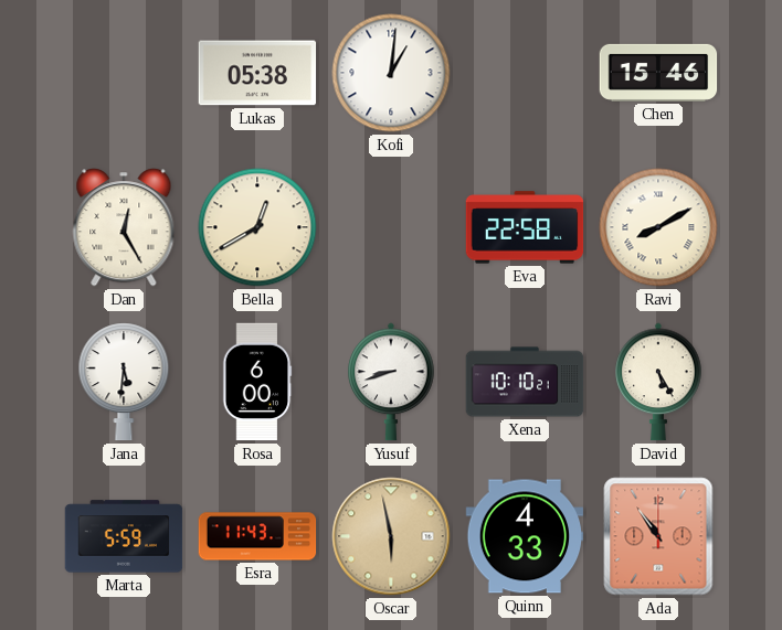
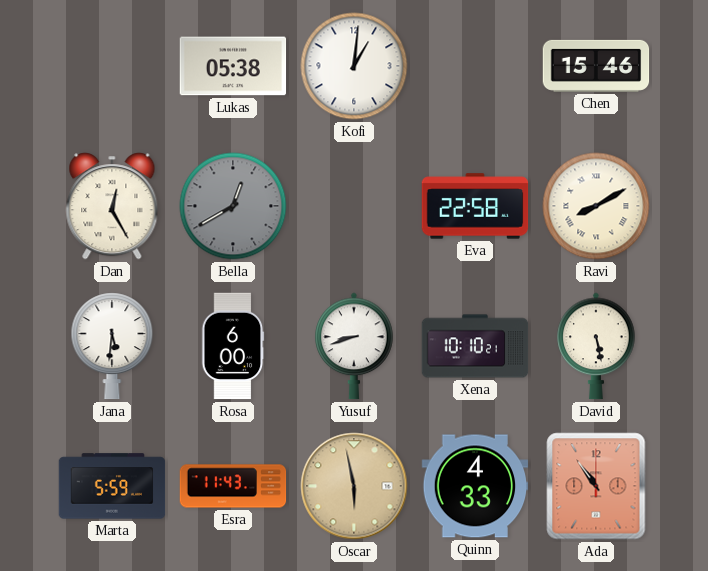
Bella dial: cream -> grey
David: 5:25 -> 5:28
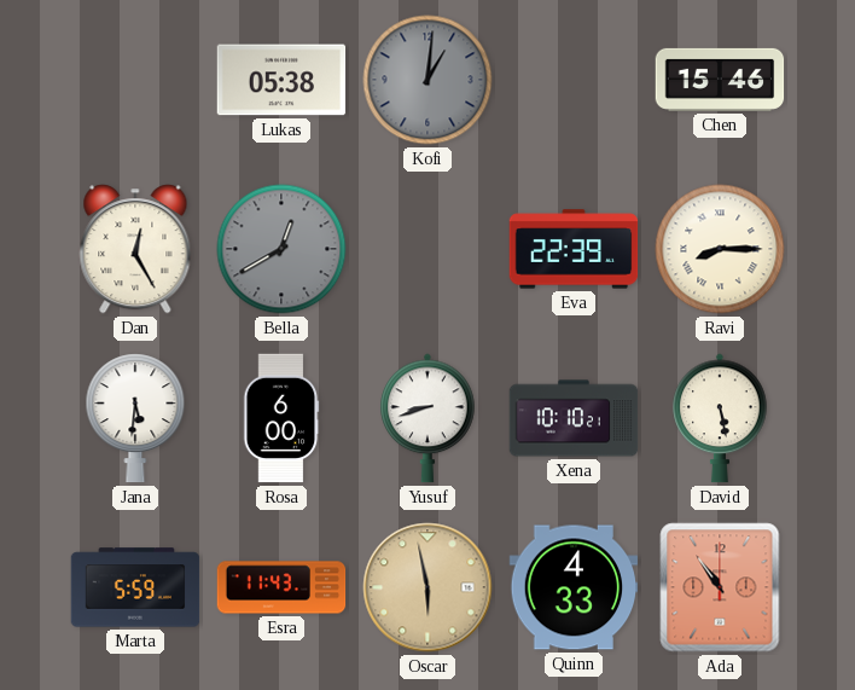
Kofi dial: white -> grey
Eva: 22:58 -> 22:39
Ravi: 8:10 -> 8:15
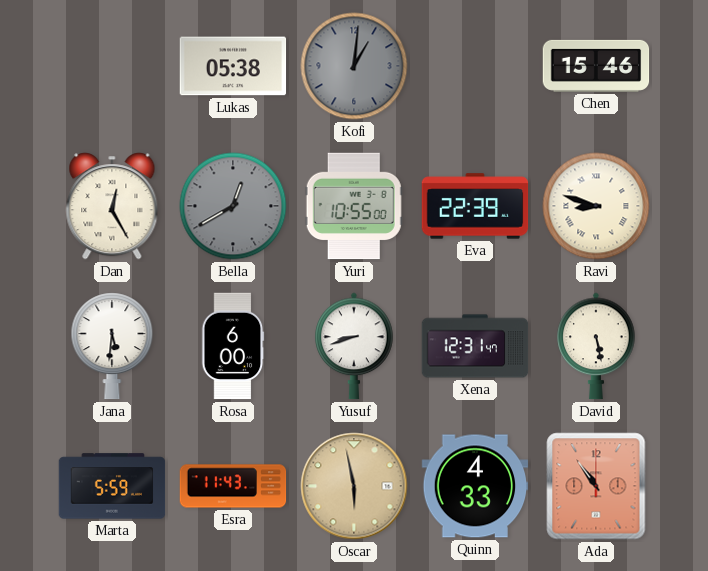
Yuri: none -> 10:55
Ravi: 8:15 -> 8:48
Xena: 10:10 -> 12:31
